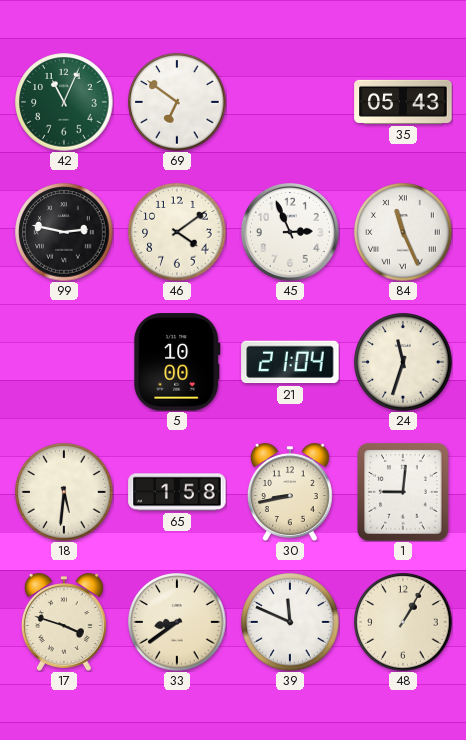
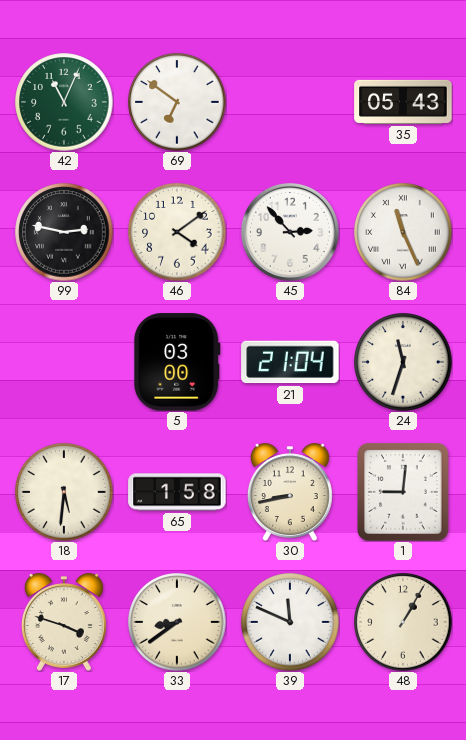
45: 2:56 -> 2:53
5: 10:00 -> 03:00
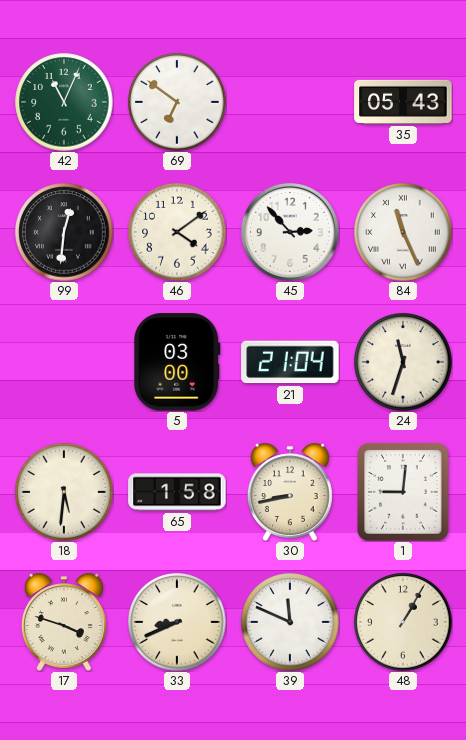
99: 2:47 -> 12:31
33: 8:39 -> 8:41
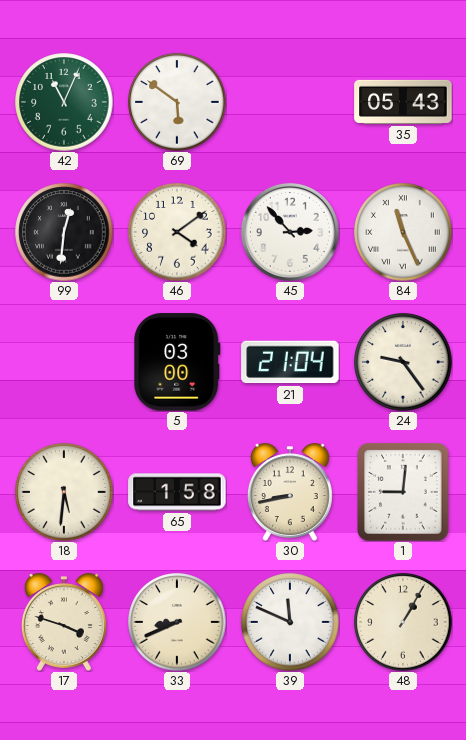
69: 6:51 -> 5:51
24: 11:33 -> 9:24
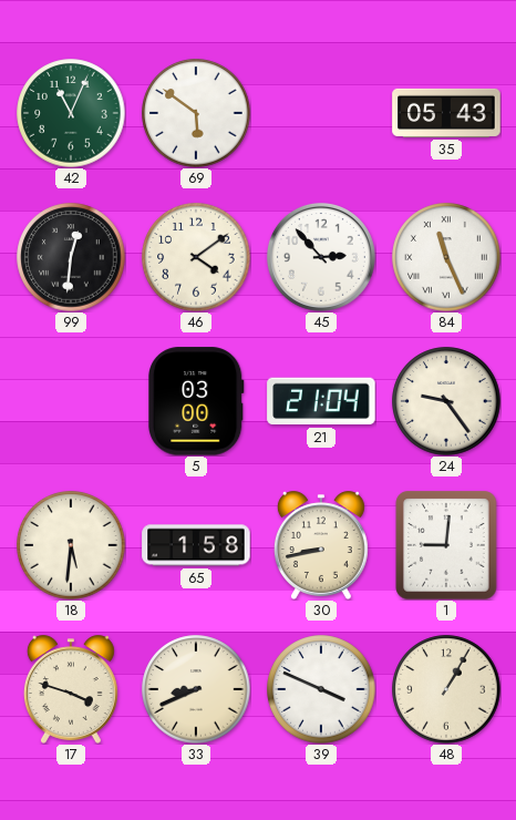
39: 11:49 -> 3:49
